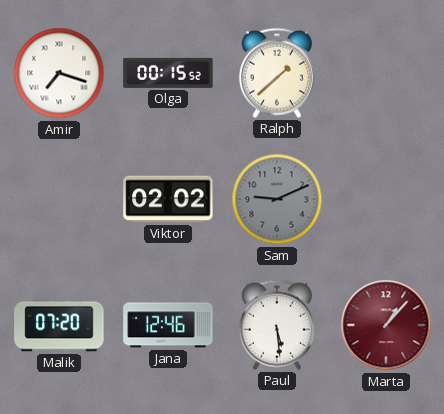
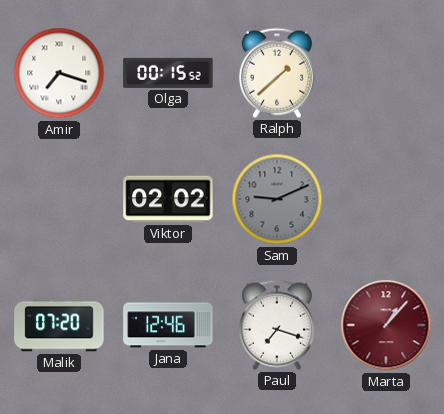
Paul: 5:29 -> 7:18
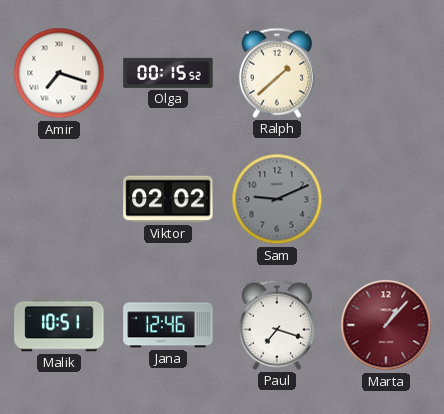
Malik: 07:20 -> 10:51
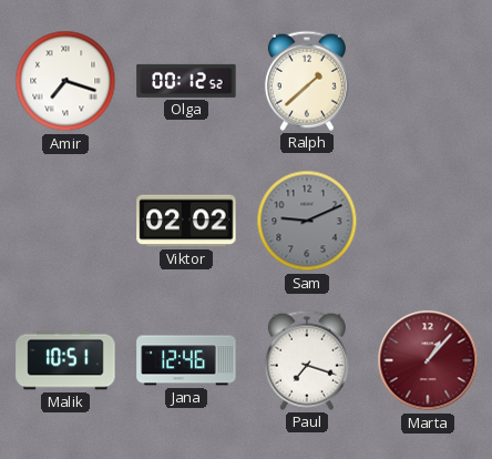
Olga: 00:15 -> 00:12
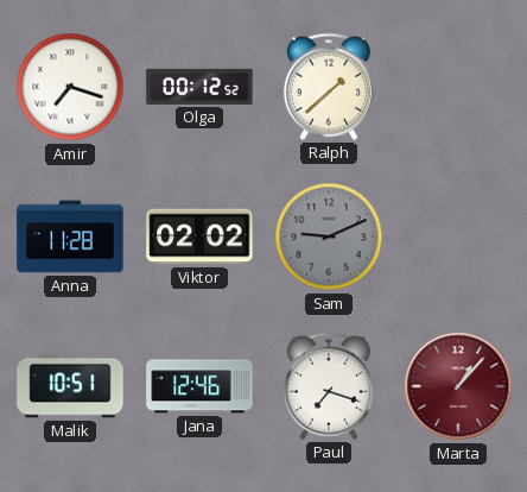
Anna: none -> 11:28
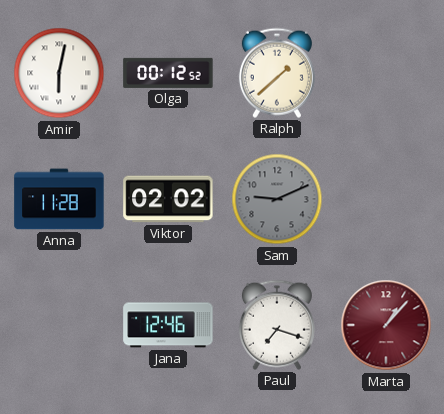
Amir: 7:18 -> 6:02
Malik: 10:51 -> none
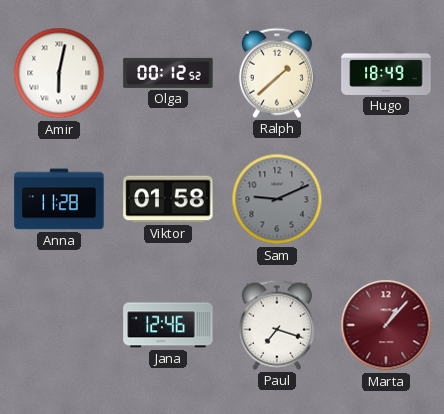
Hugo: none -> 18:49
Viktor: 02:02 -> 01:58
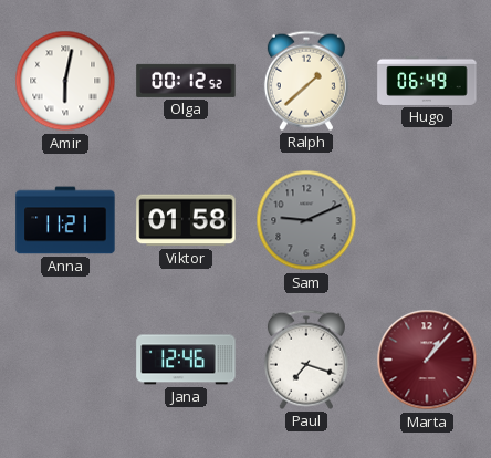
Hugo: 18:49 -> 06:49
Anna: 11:28 -> 11:21
